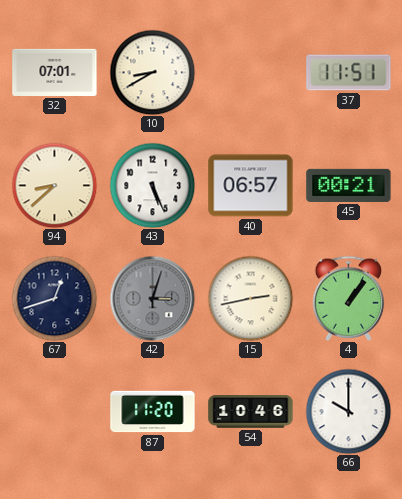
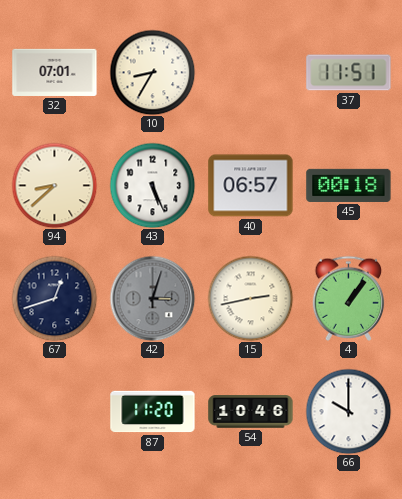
10: 8:40 -> 8:35
45: 00:21 -> 00:18
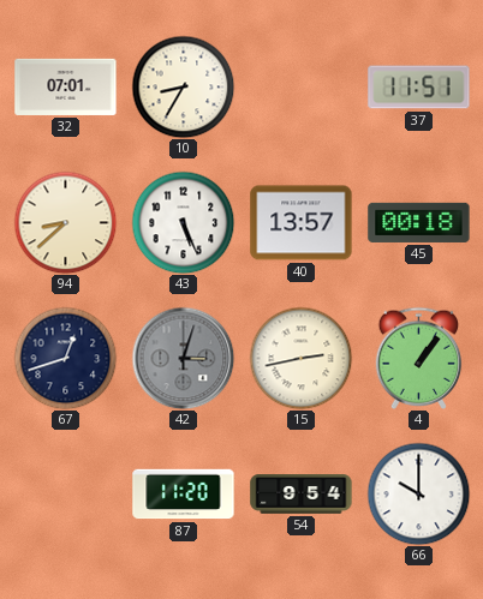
40: 06:57 -> 13:57
54: 10:46 -> 9:54
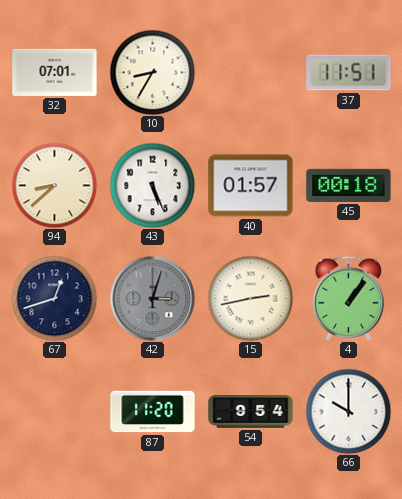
40: 13:57 -> 01:57
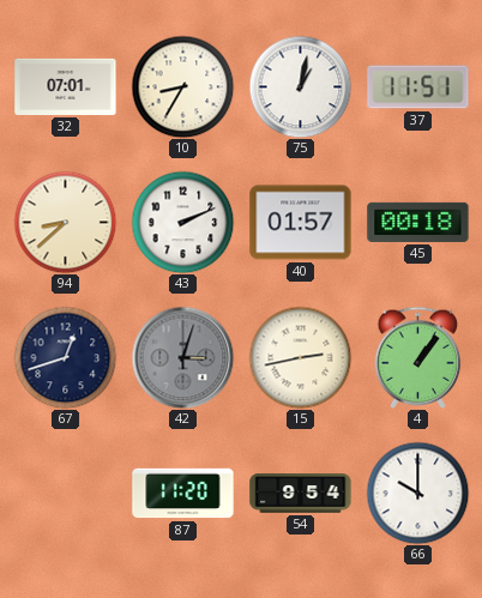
75: none -> 1:02
43: 5:26 -> 2:11
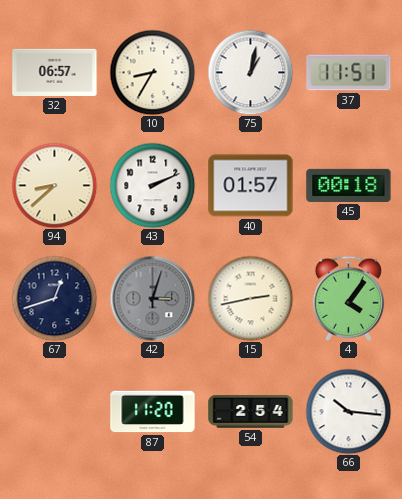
32: 07:01 -> 06:57
4: 1:06 -> 4:06
54: 9:54 -> 2:54
66: 10:00 -> 10:16
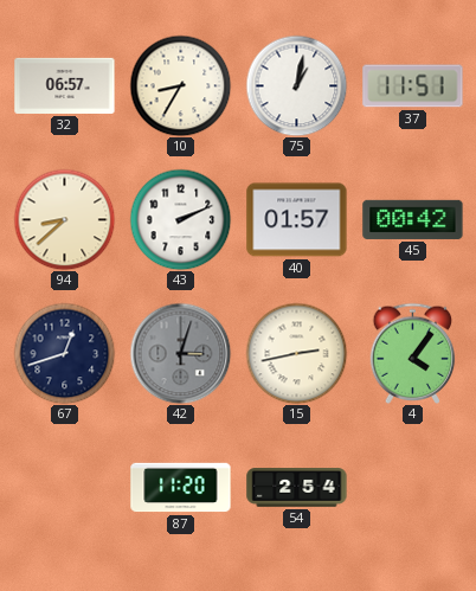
45: 00:18 -> 00:42
66: 10:16 -> none
